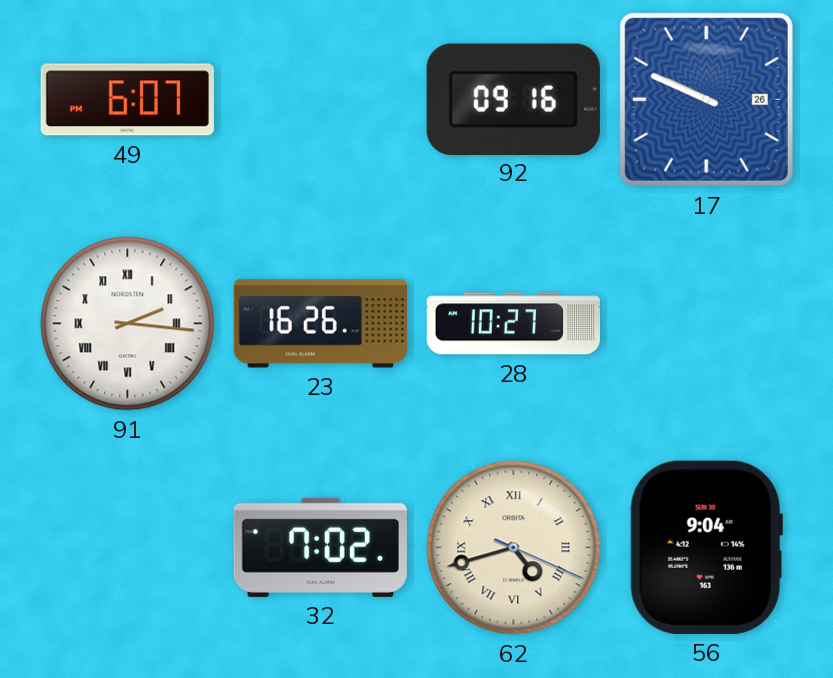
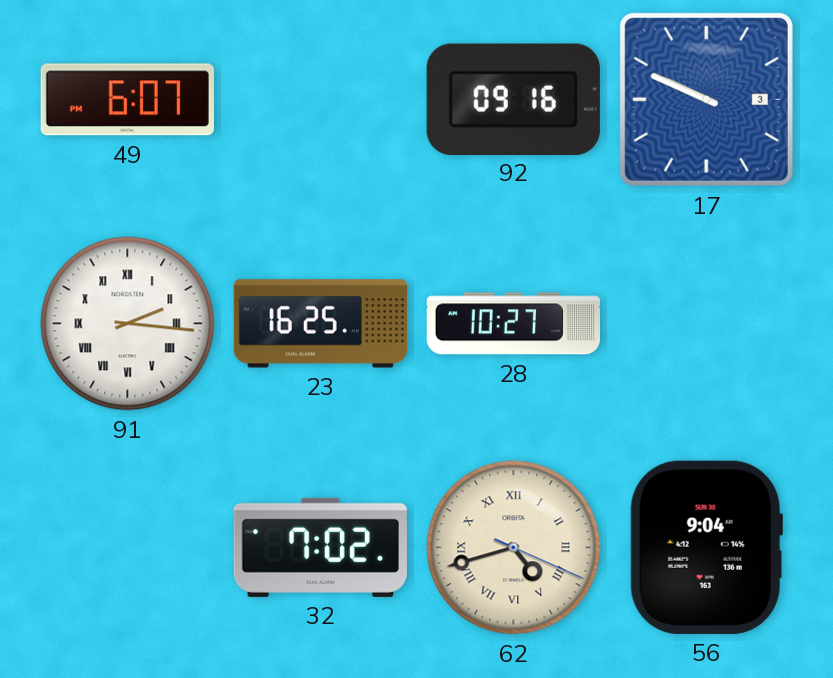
17 date: 26 -> 3
23: 16:26 -> 16:25
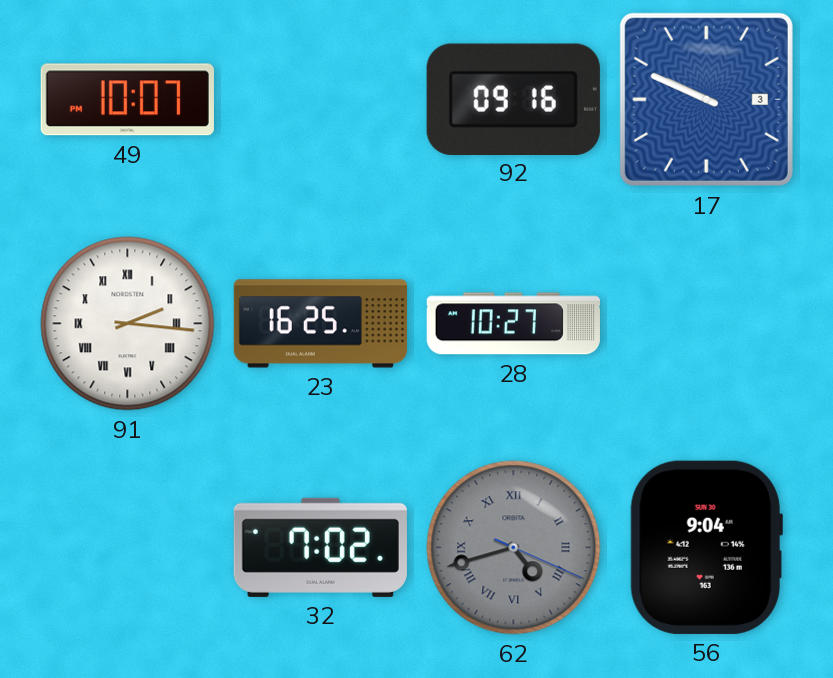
49: 6:07 -> 10:07
62 dial: cream -> grey
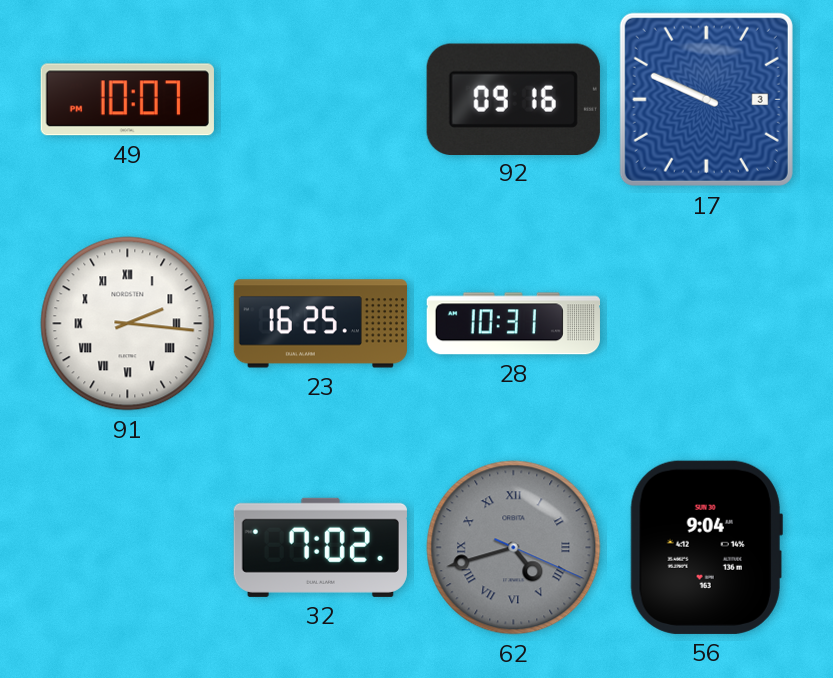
28: 10:27 -> 10:31
